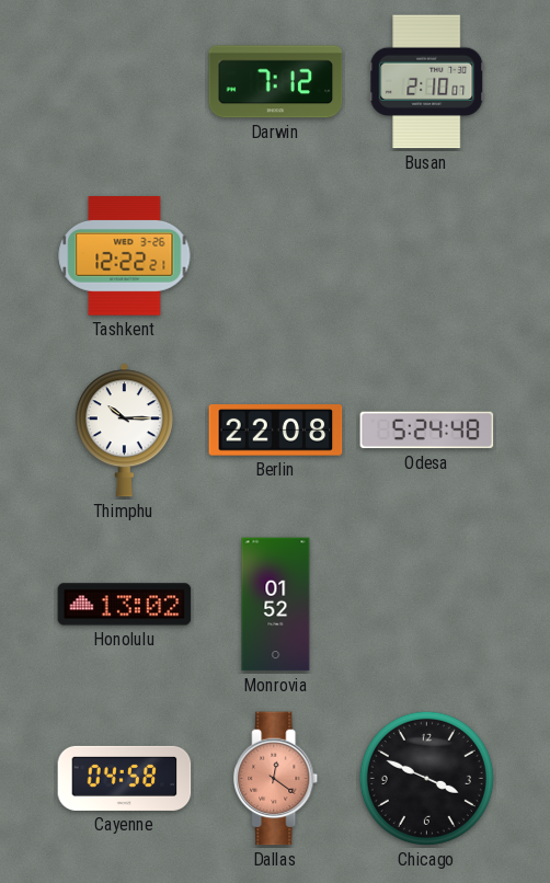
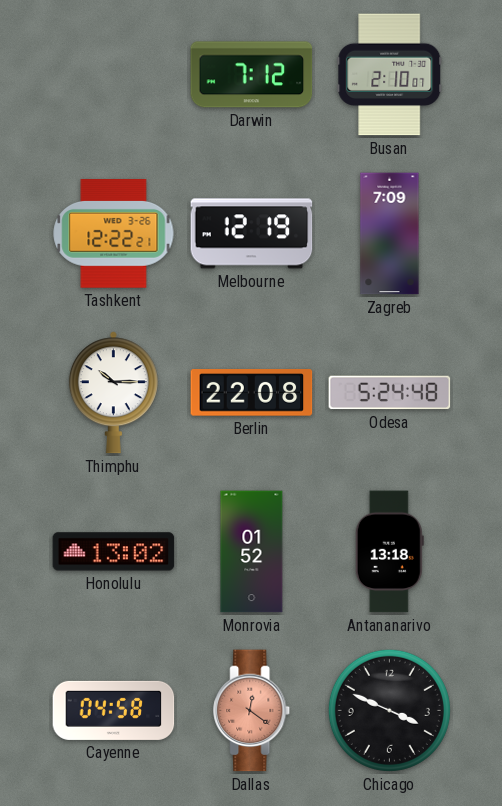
Melbourne: none -> 12:19
Zagreb: none -> 7:09
Antananarivo: none -> 13:18
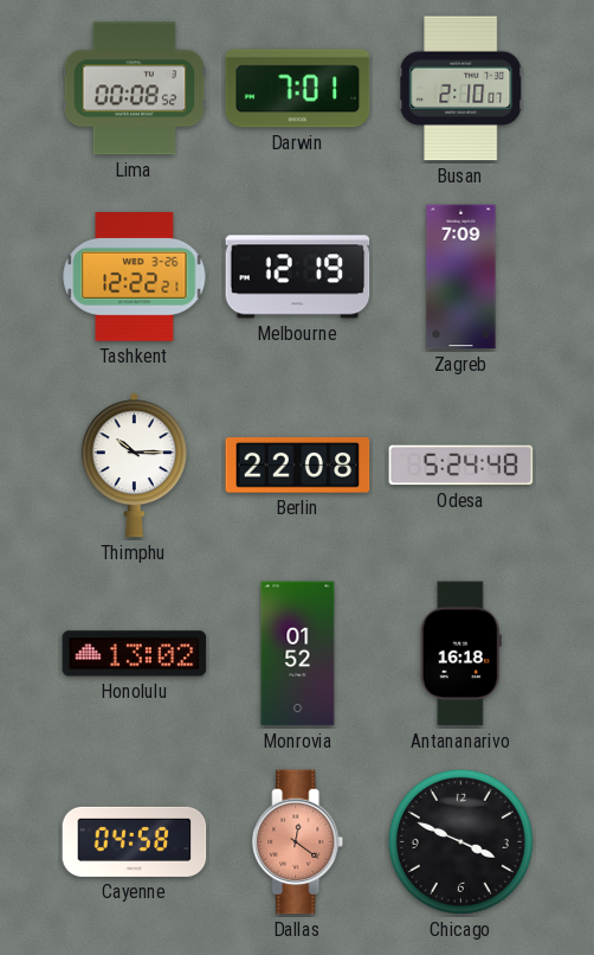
Lima: none -> 00:08
Darwin: 7:12 -> 7:01
Antananarivo: 13:18 -> 16:18
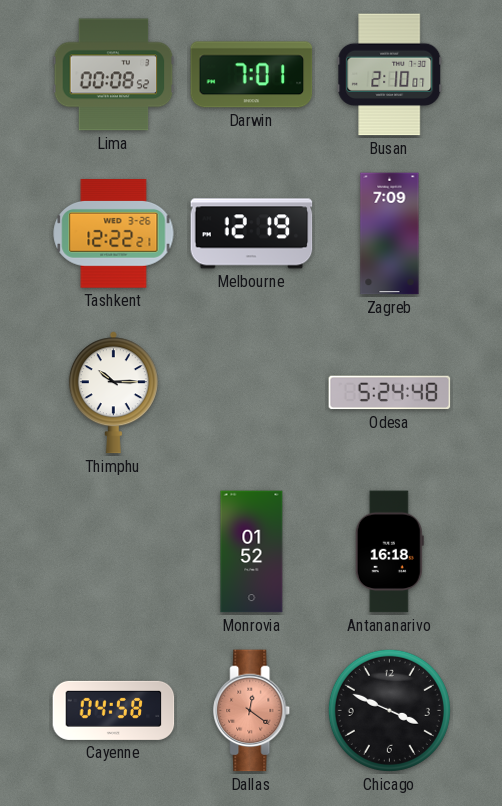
Berlin: 22:08 -> none
Honolulu: 13:02 -> none
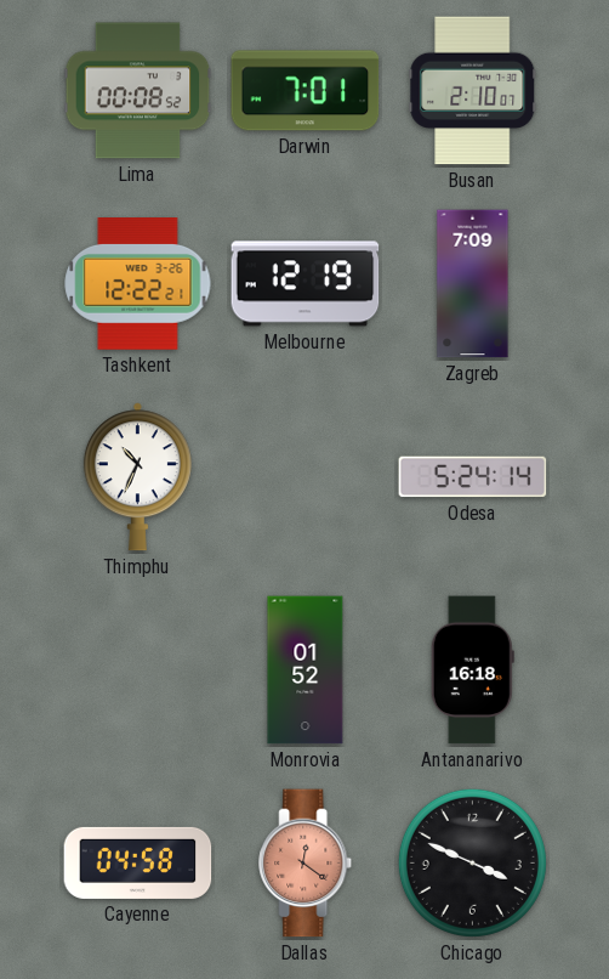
Thimphu: 10:15 -> 10:34
Odesa: 5:24:48 -> 5:24:14
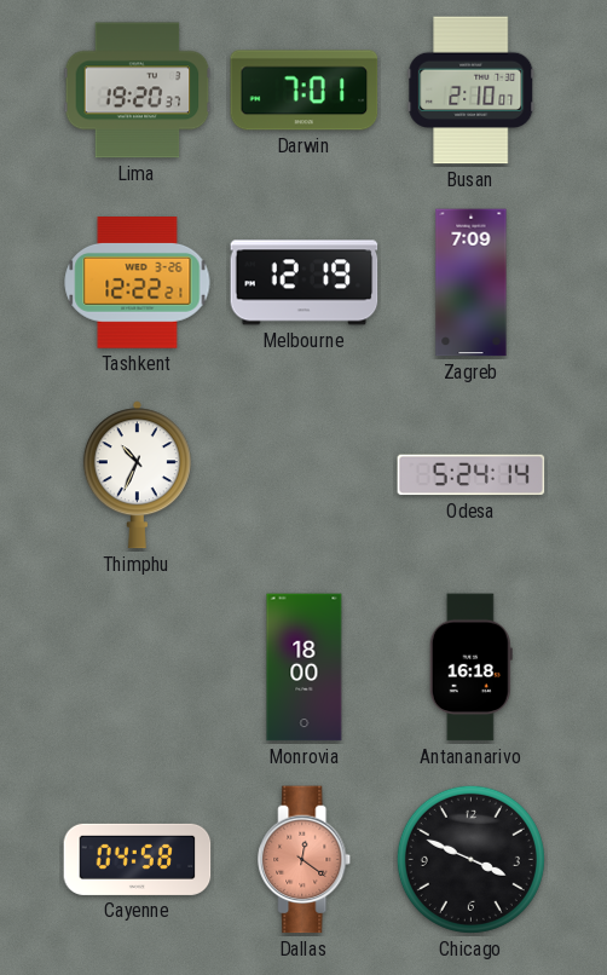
Lima: 00:08 -> 19:20
Monrovia: 01:52 -> 18:00
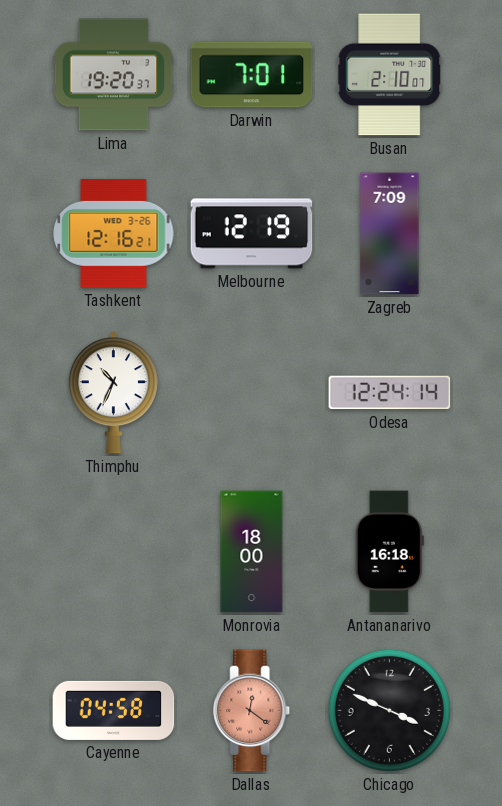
Tashkent: 12:22 -> 12:16
Odesa: 5:24 -> 12:24
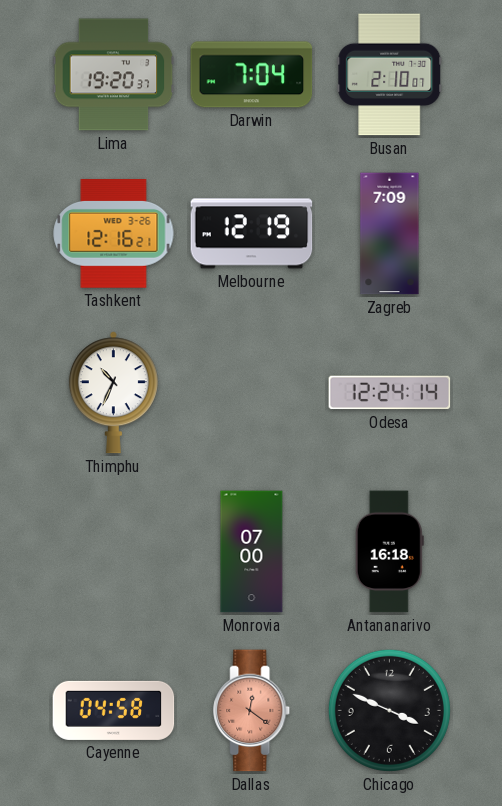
Darwin: 7:01 -> 7:04
Monrovia: 18:00 -> 07:00
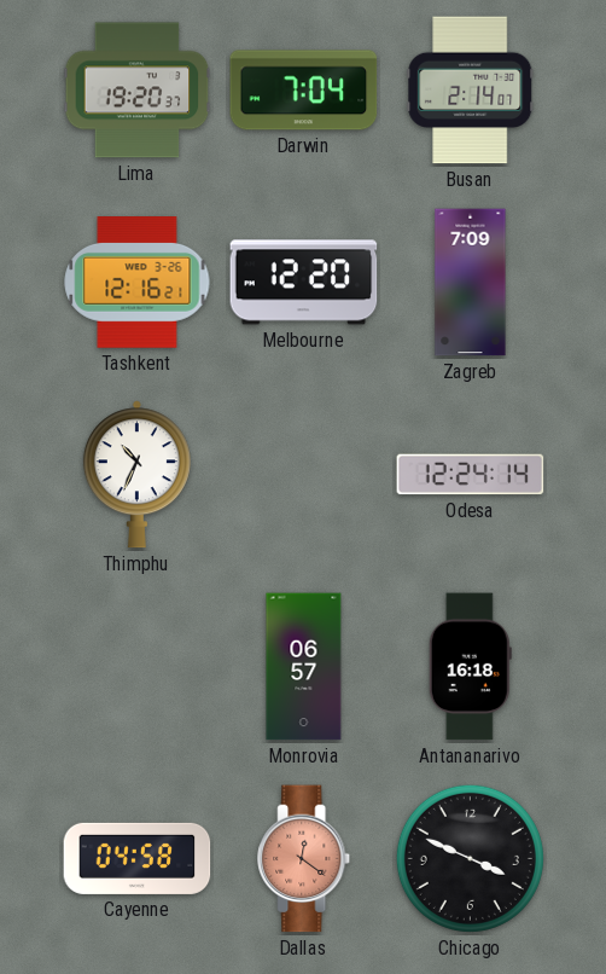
Busan: 2:10 -> 2:14
Melbourne: 12:19 -> 12:20
Monrovia: 07:00 -> 06:57
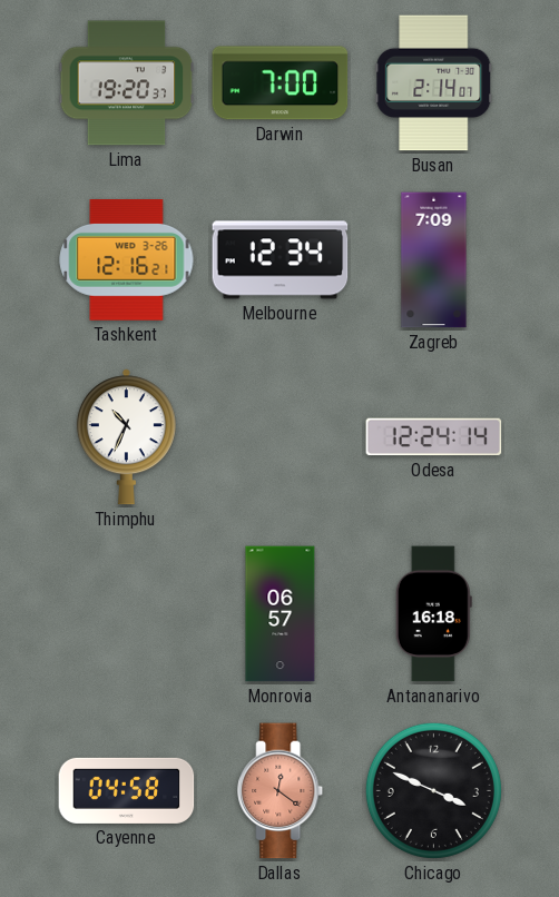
Darwin: 7:04 -> 7:00
Melbourne: 12:20 -> 12:34
